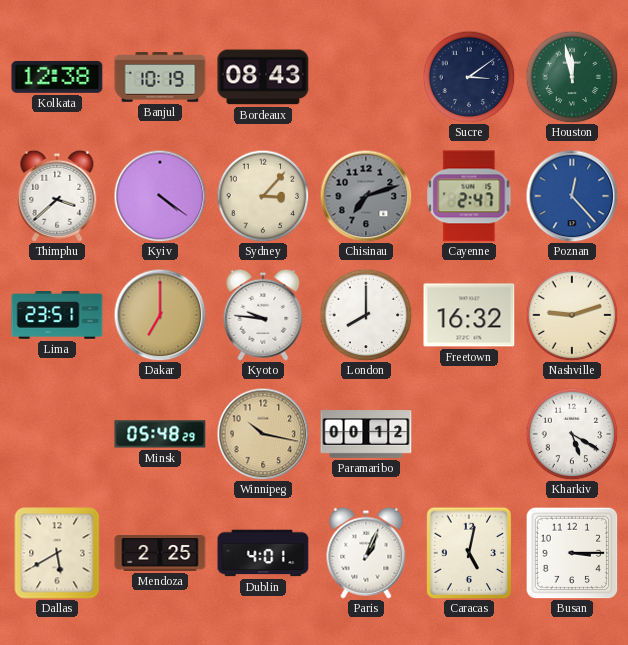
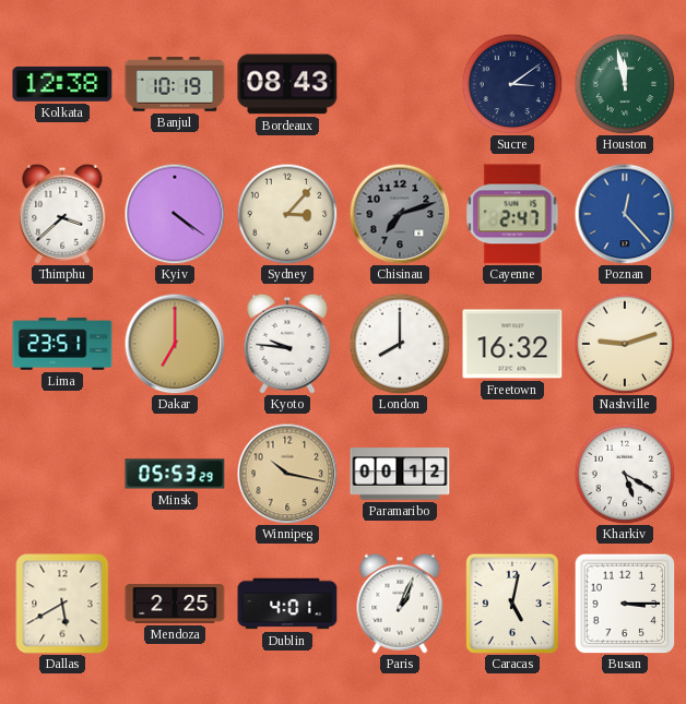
Minsk: 05:48 -> 05:53
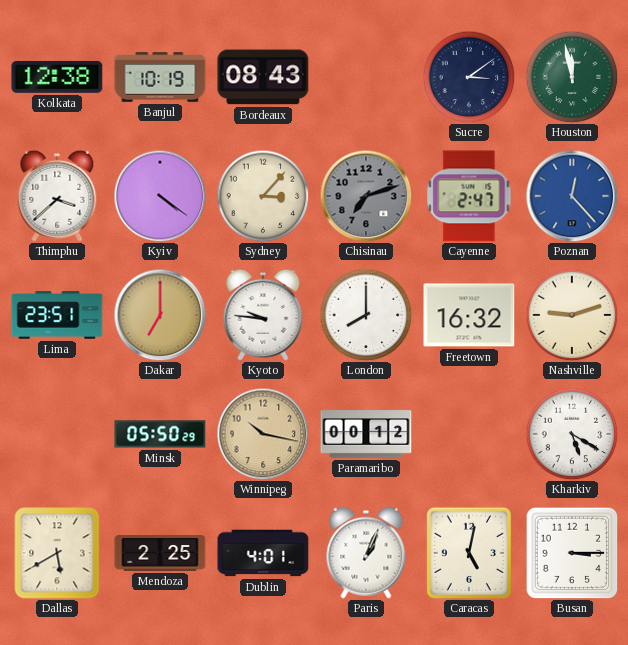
Minsk: 05:53 -> 05:50
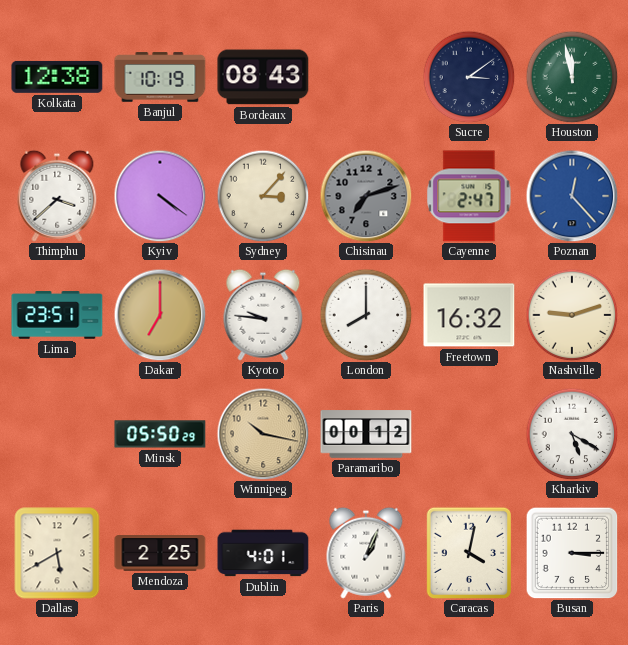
Caracas: 5:02 -> 4:02
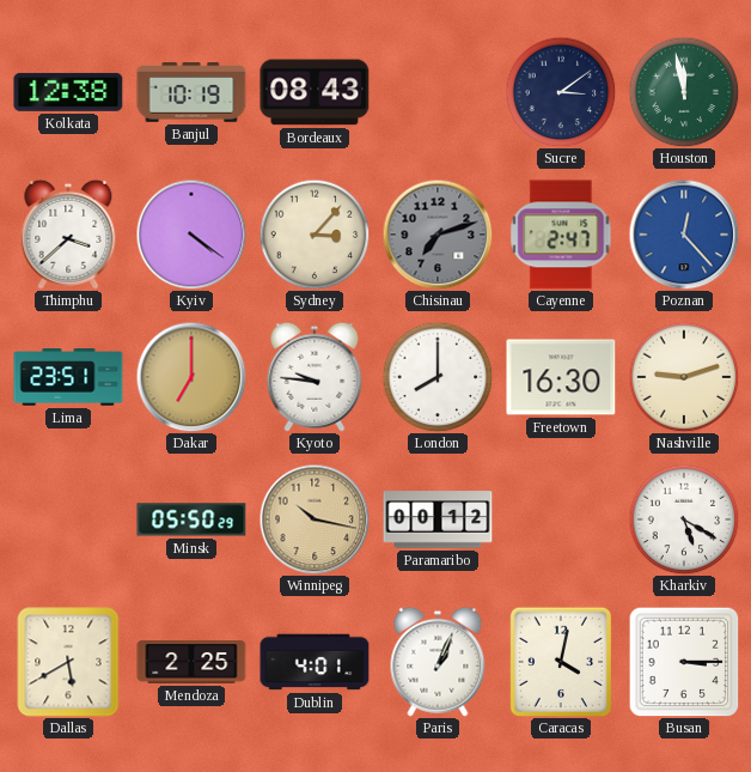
Freetown: 16:32 -> 16:30
